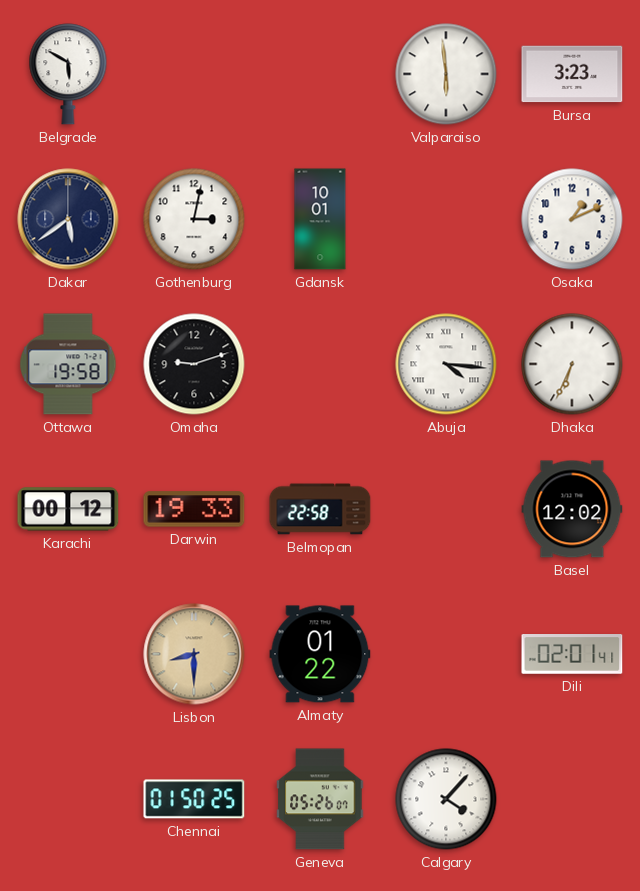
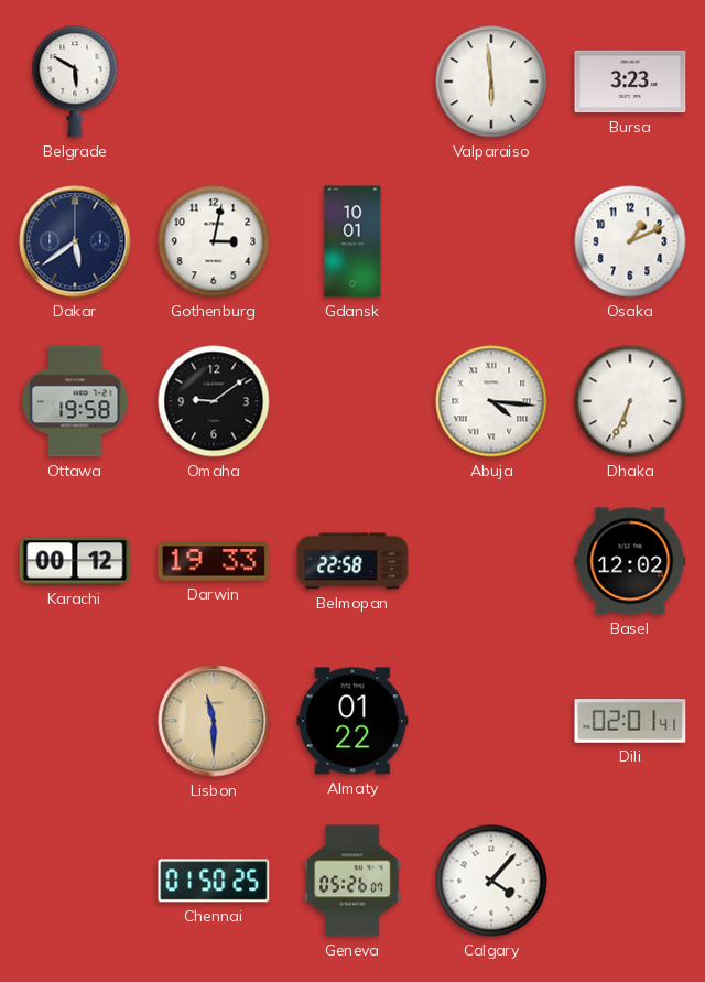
Omaha: 9:12 -> 9:09
Lisbon: 8:30 -> 11:30
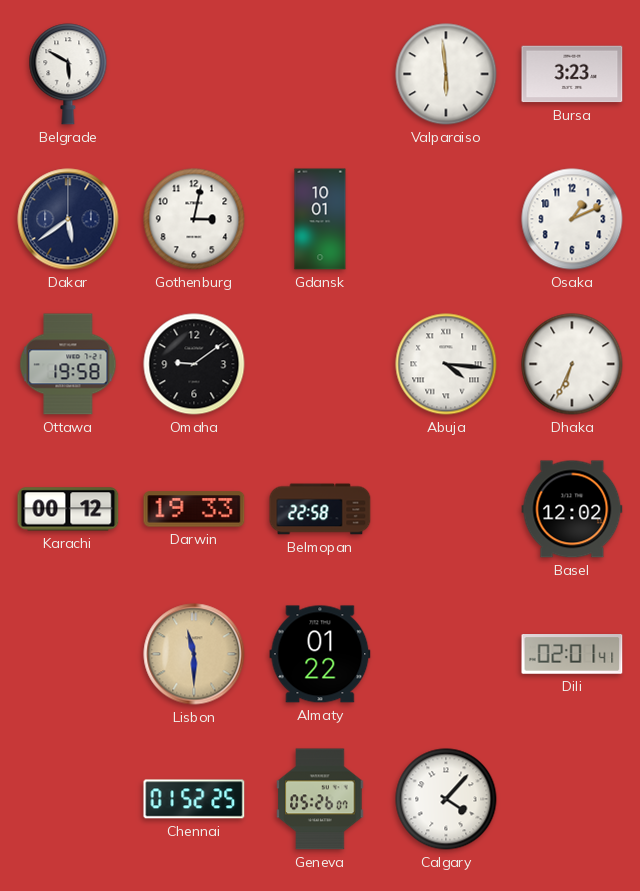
Chennai: 01:50 -> 01:52
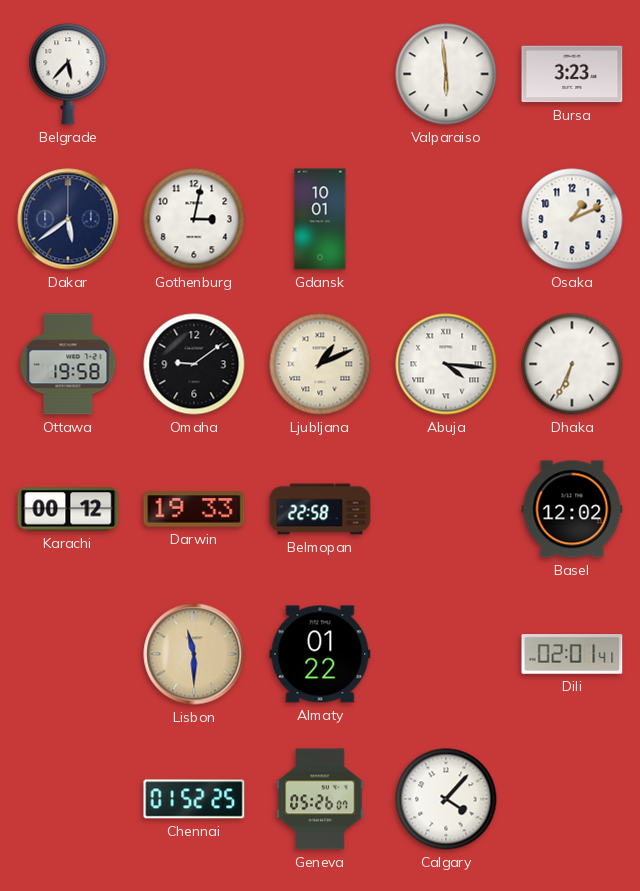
Belgrade: 5:50 -> 5:37
Ljubljana: none -> 1:11
